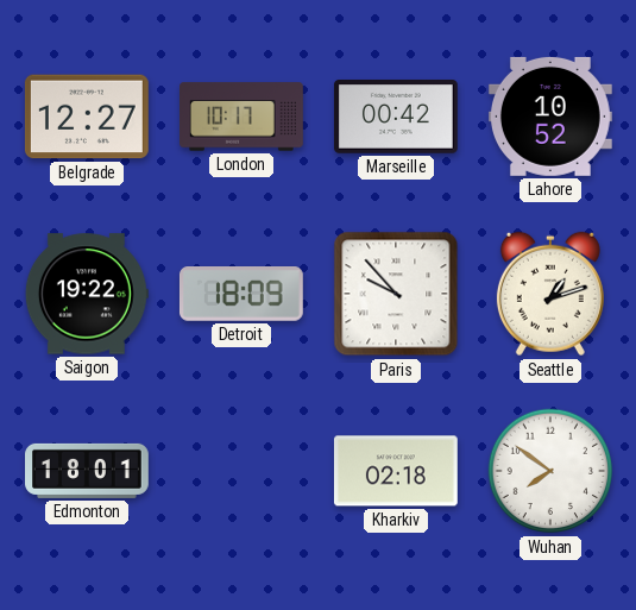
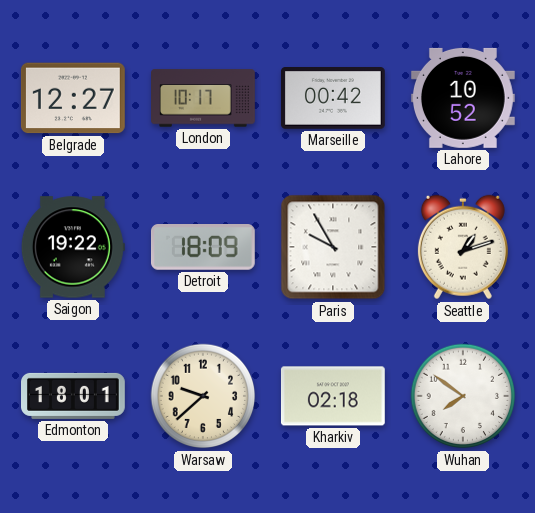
Paris: 9:53 -> 9:55
Warsaw: none -> 9:38
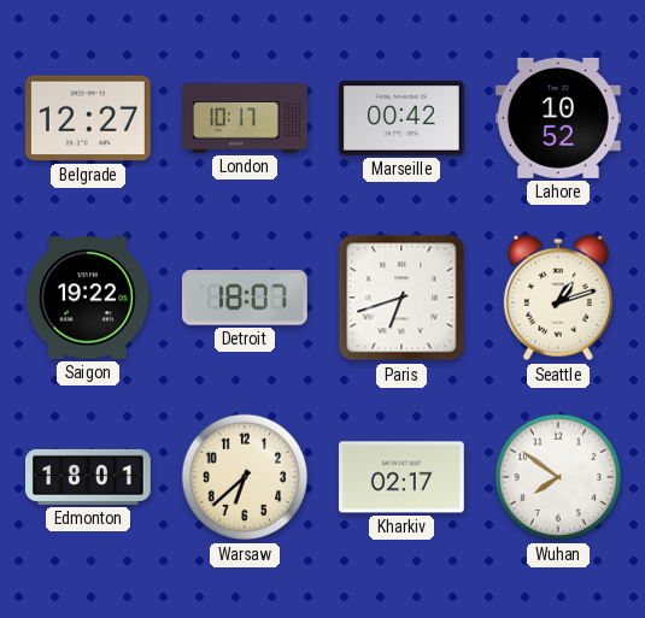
Detroit: 18:09 -> 18:07
Paris: 9:55 -> 6:42
Warsaw: 9:38 -> 6:38
Kharkiv: 02:18 -> 02:17
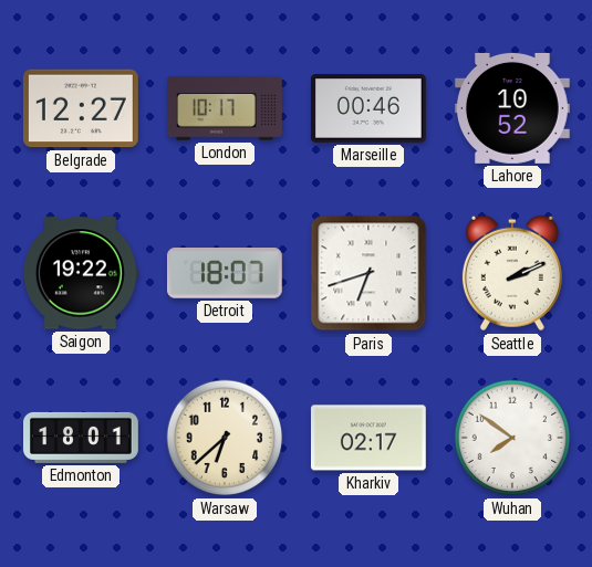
Marseille: 00:42 -> 00:46
Seattle: 1:12 -> 2:11
